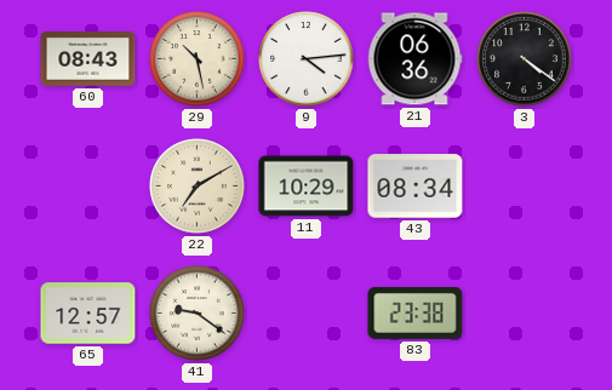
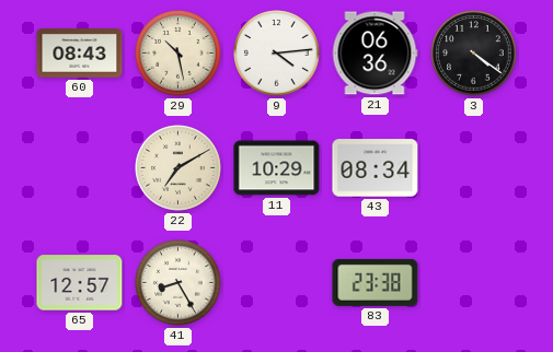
41: 9:21 -> 8:25
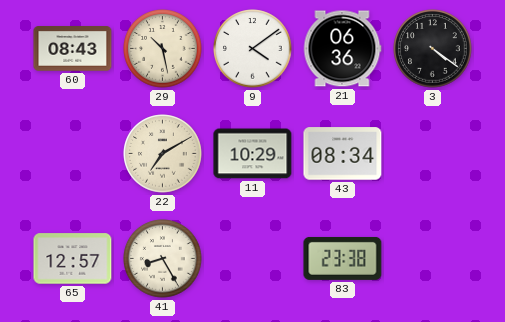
9: 4:14 -> 4:09
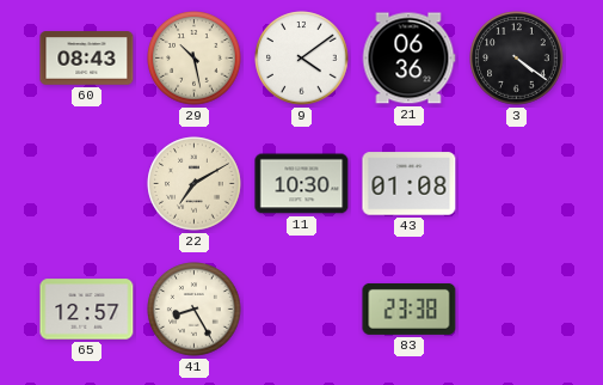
11: 10:29 -> 10:30
43: 08:34 -> 01:08
